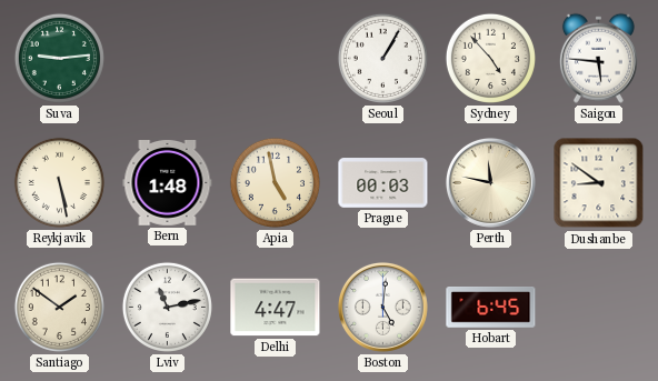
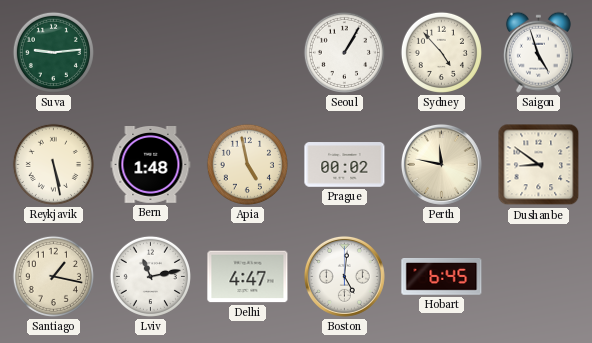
Saigon: 5:46 -> 4:57
Prague: 00:03 -> 00:02
Santiago: 1:51 -> 1:17
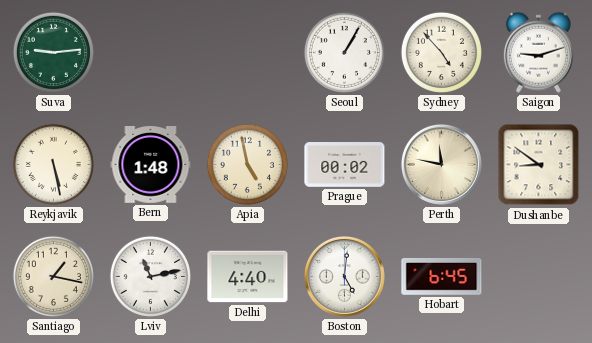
Saigon: 4:57 -> 9:12
Delhi: 4:47 -> 4:40
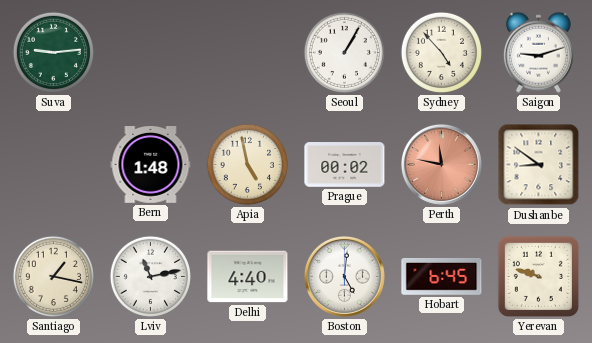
Reykjavik: 5:28 -> none
Perth dial: cream -> salmon
Yerevan: none -> 9:48
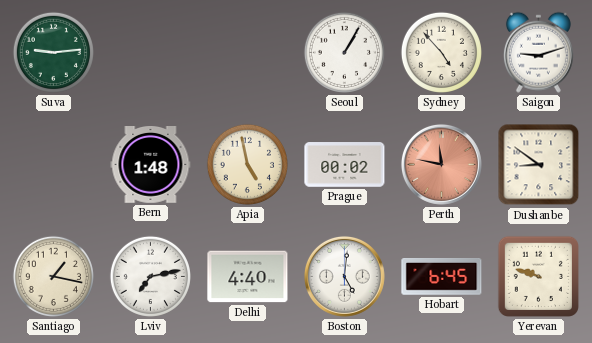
Lviv: 11:13 -> 7:13
